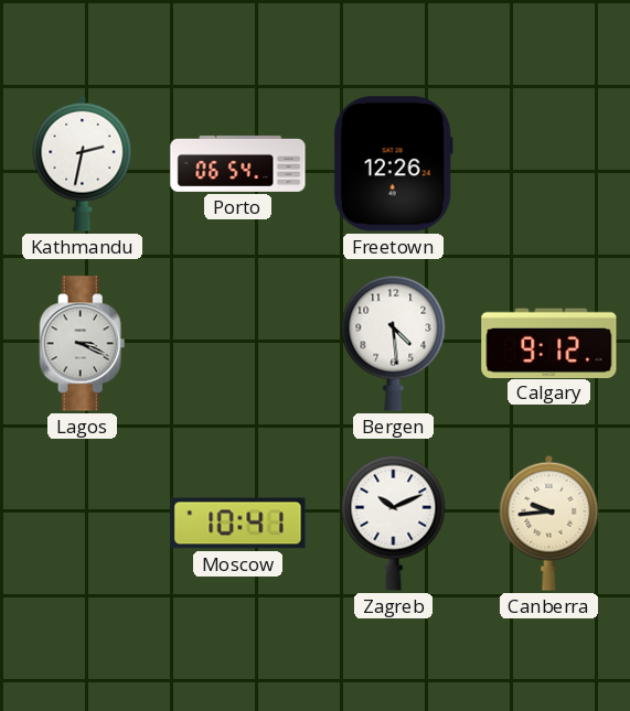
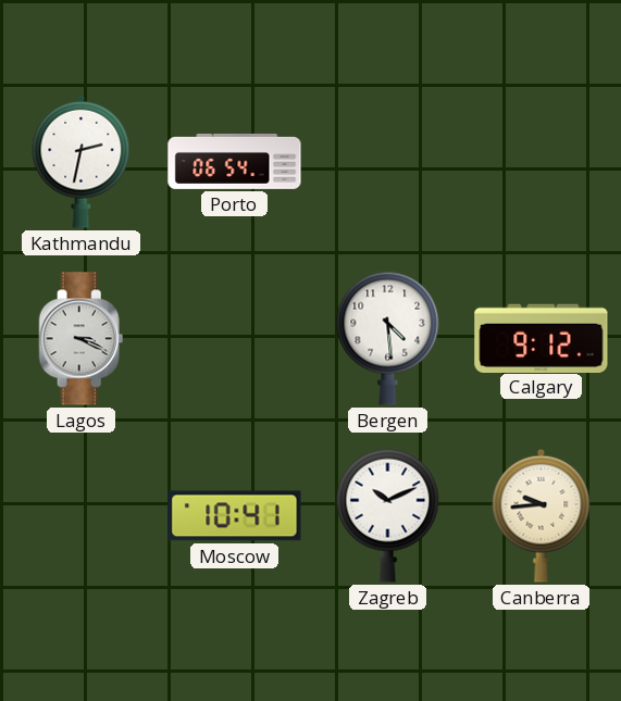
Freetown: 12:26 -> none
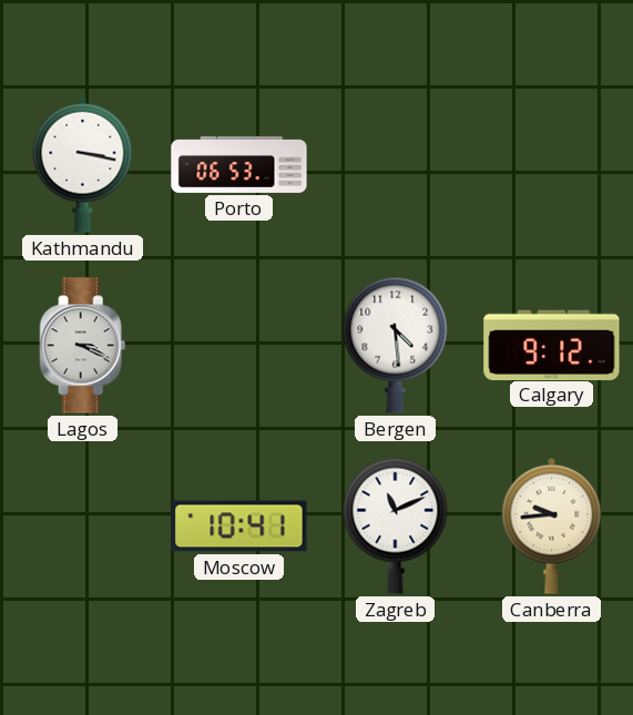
Kathmandu: 2:32 -> 3:17
Porto: 06:54 -> 06:53
Zagreb: 10:11 -> 11:11
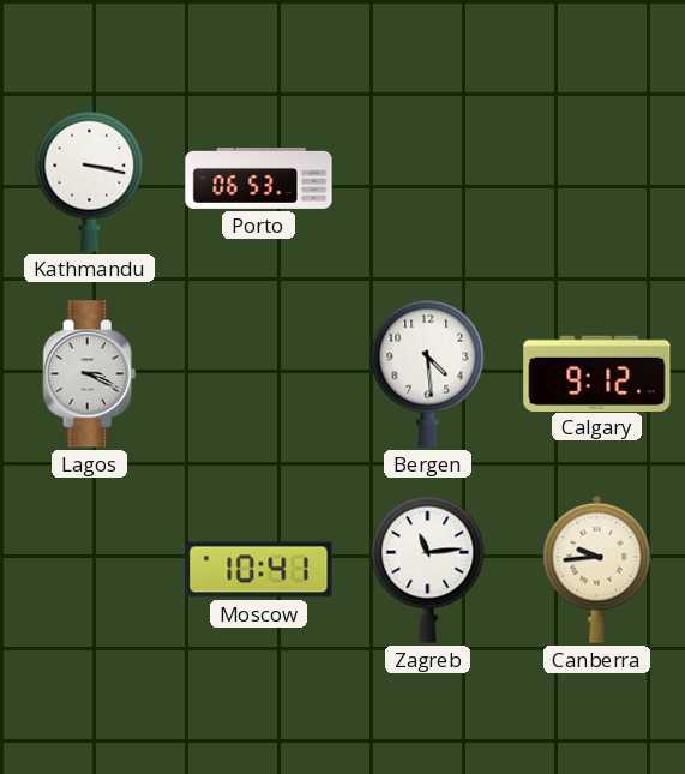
Zagreb: 11:11 -> 11:14
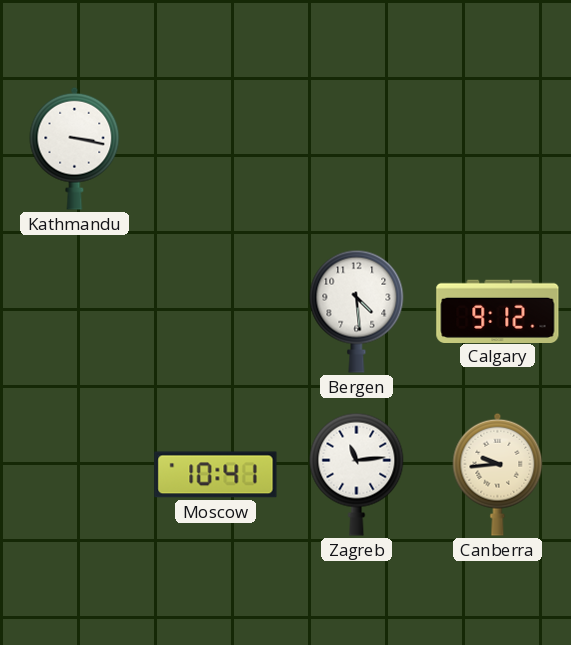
Porto: 06:53 -> none
Lagos: 3:19 -> none
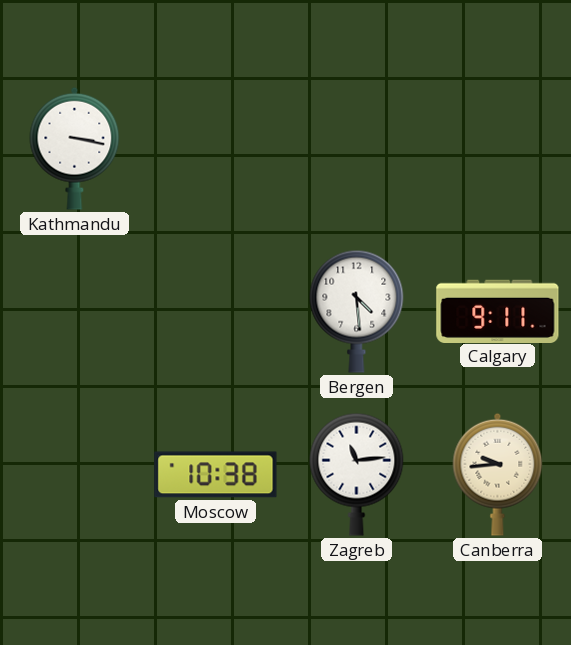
Calgary: 9:12 -> 9:11
Moscow: 10:41 -> 10:38
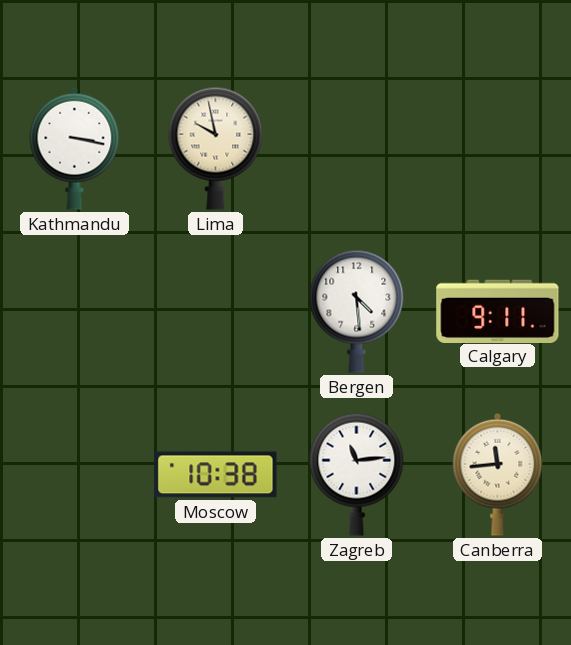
Lima: none -> 9:58
Canberra: 9:44 -> 11:44
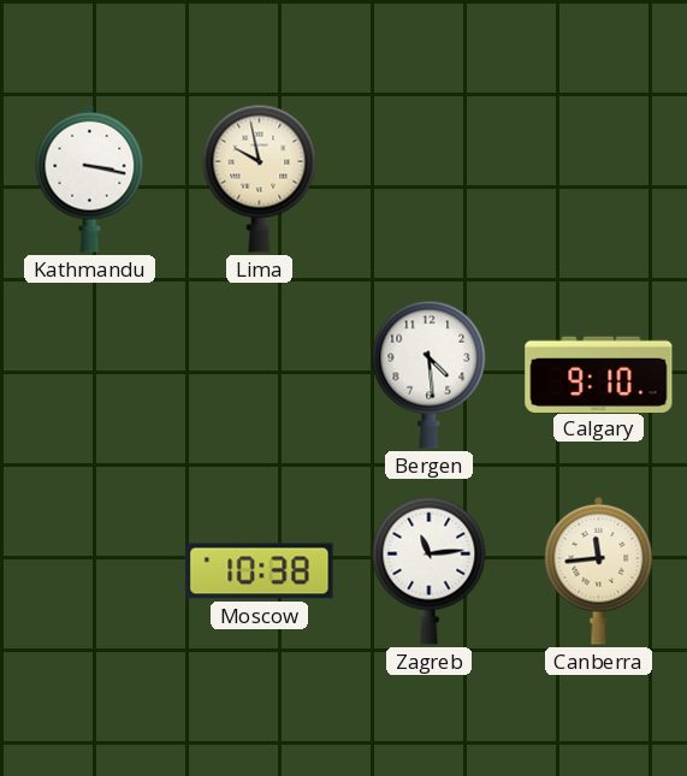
Calgary: 9:11 -> 9:10
